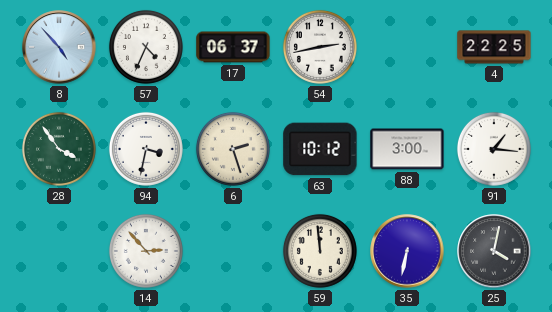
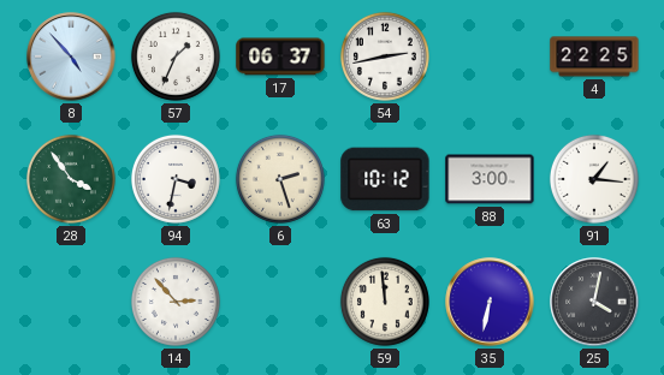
57: 4:34 -> 1:34
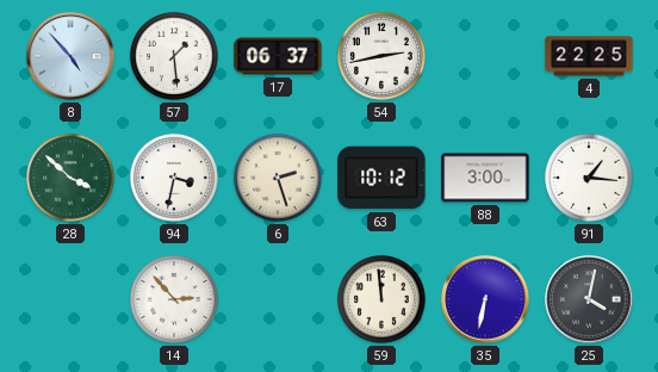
57: 1:34 -> 1:29
28: 3:54 -> 3:52
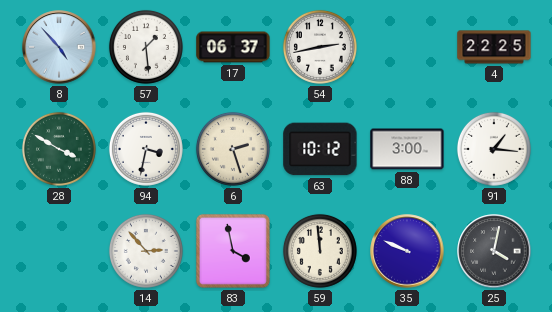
28: 3:52 -> 3:50
83: none -> 3:58
35: 6:32 -> 9:49
